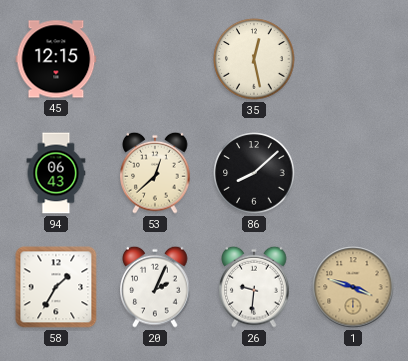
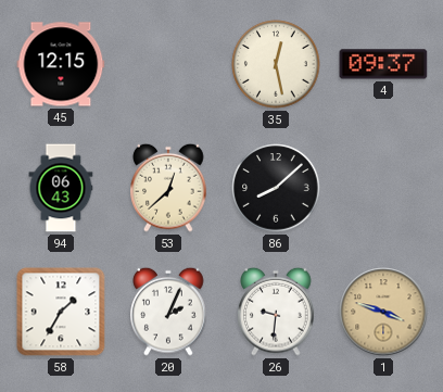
4: none -> 09:37
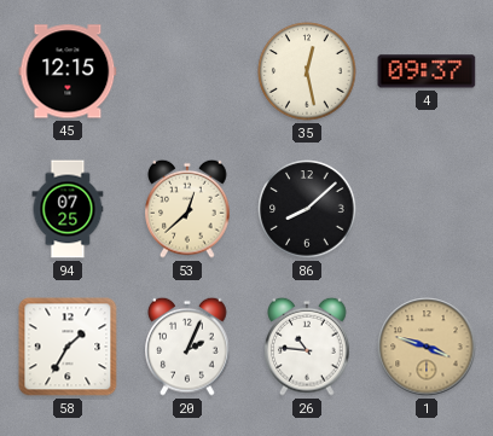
94: 06:43 -> 07:25
26: 9:31 -> 10:46
